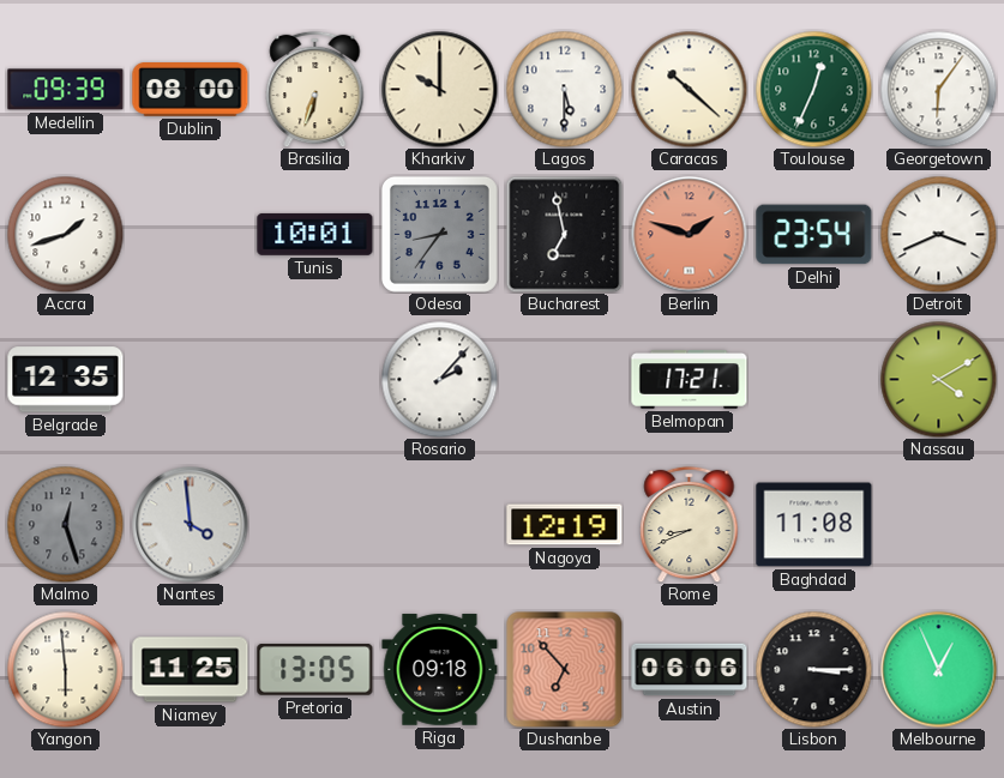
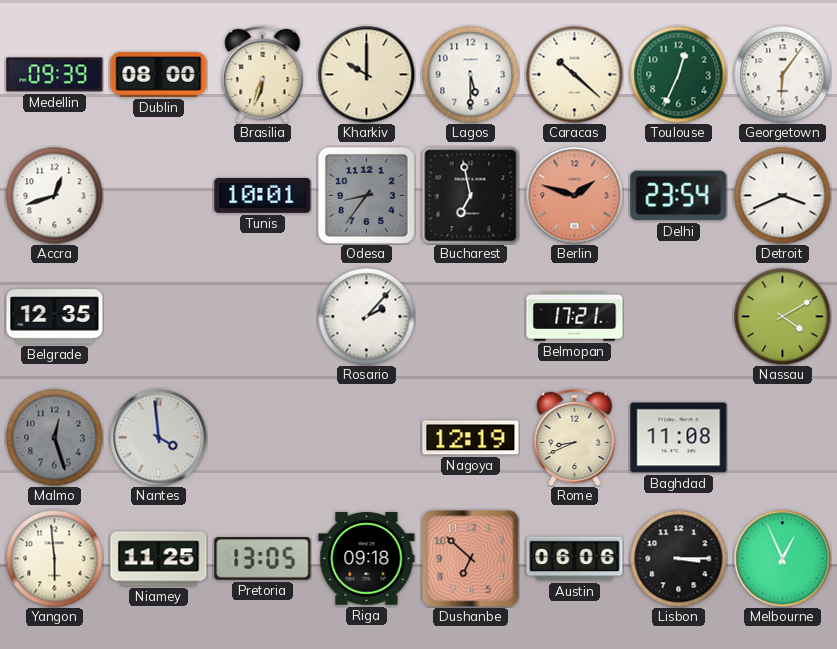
Accra: 1:42 -> 12:42
Dushanbe: 6:53 -> 6:52
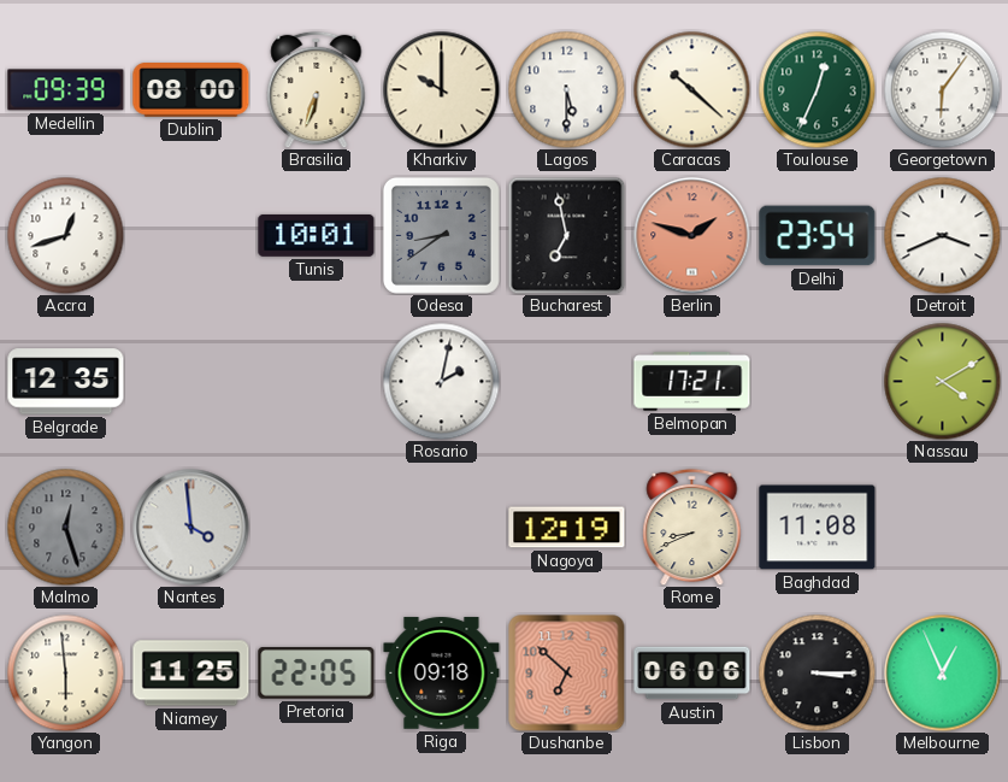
Odesa: 8:36 -> 8:39
Rosario: 2:07 -> 2:02
Pretoria: 13:05 -> 22:05
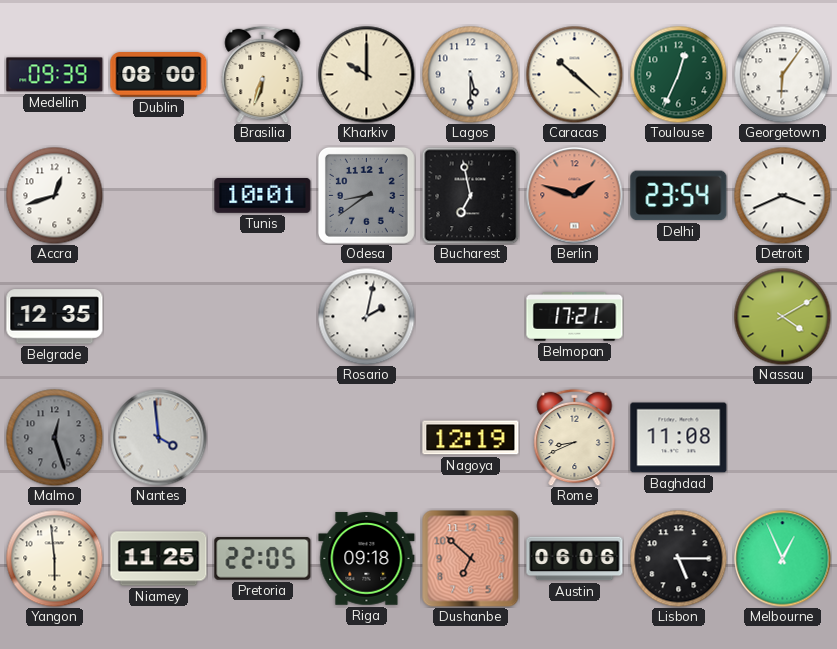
Lisbon: 3:15 -> 5:15
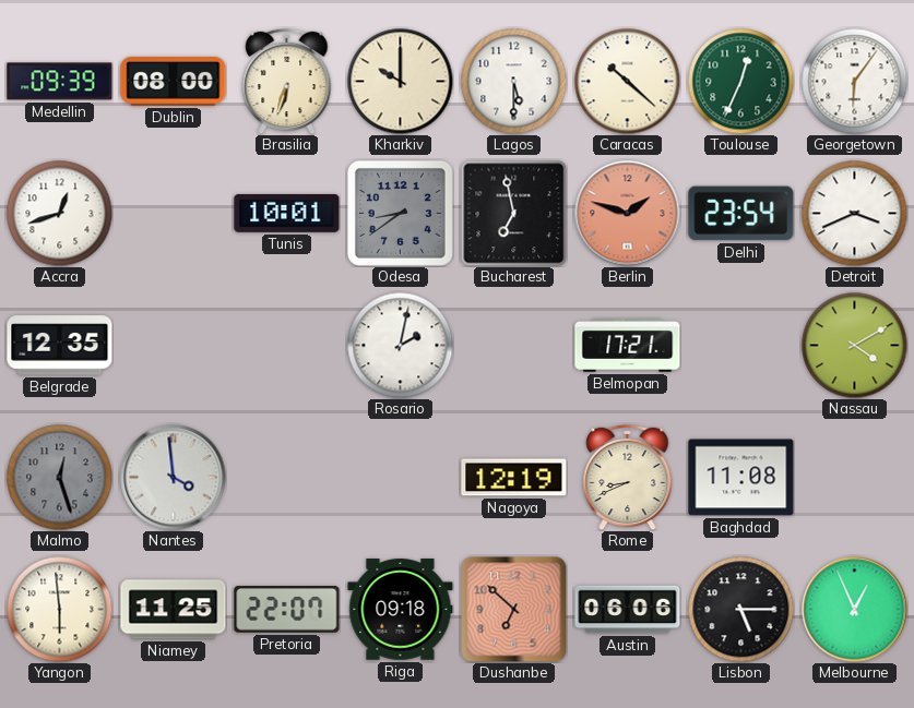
Pretoria: 22:05 -> 22:07
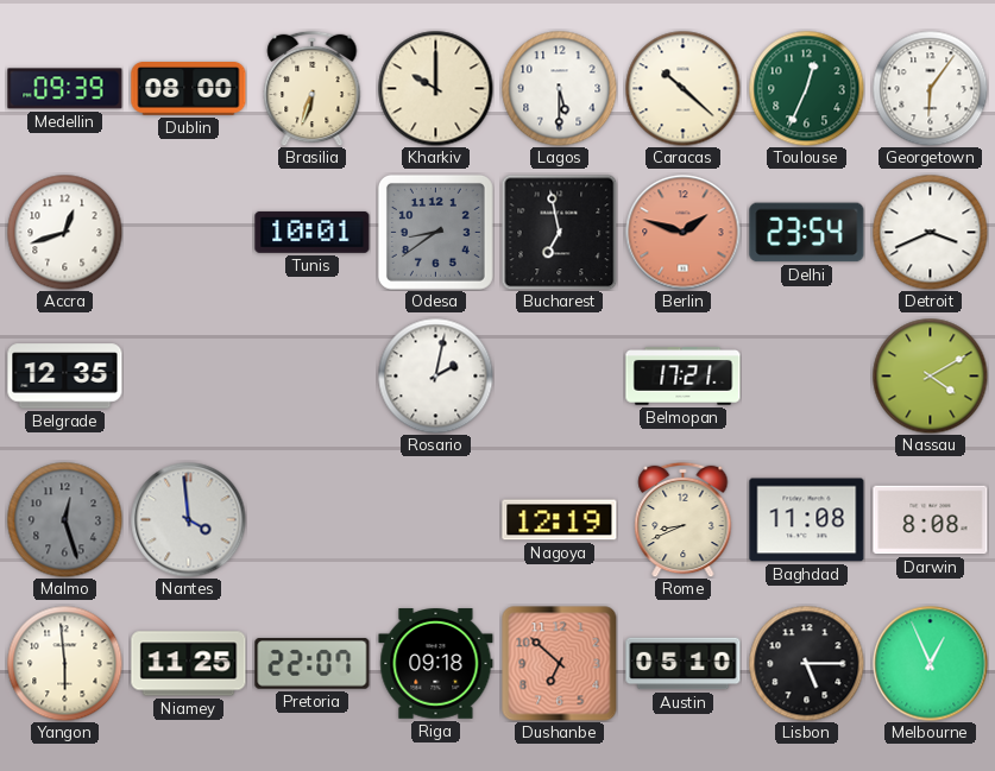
Darwin: none -> 8:08
Austin: 06:06 -> 05:10
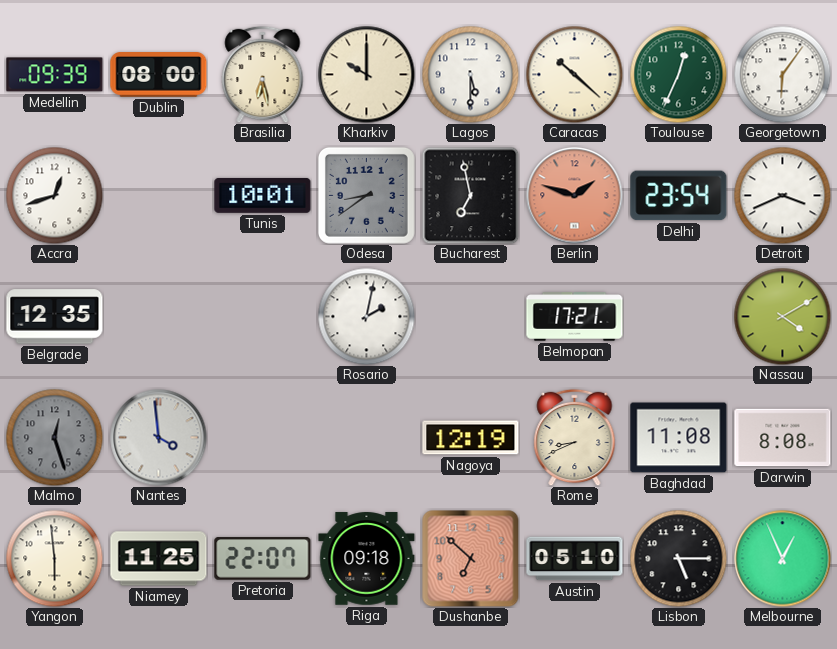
Brasilia: 6:33 -> 6:28
